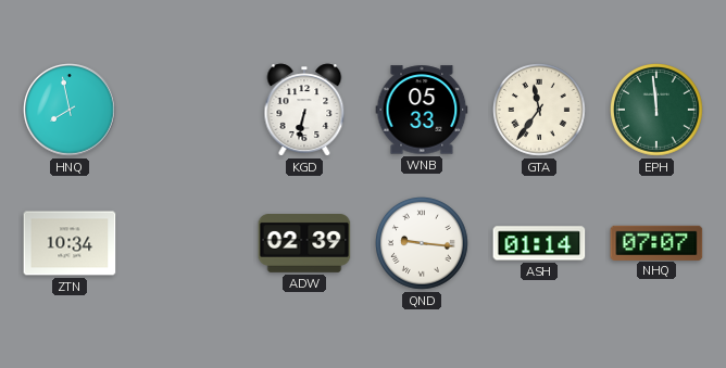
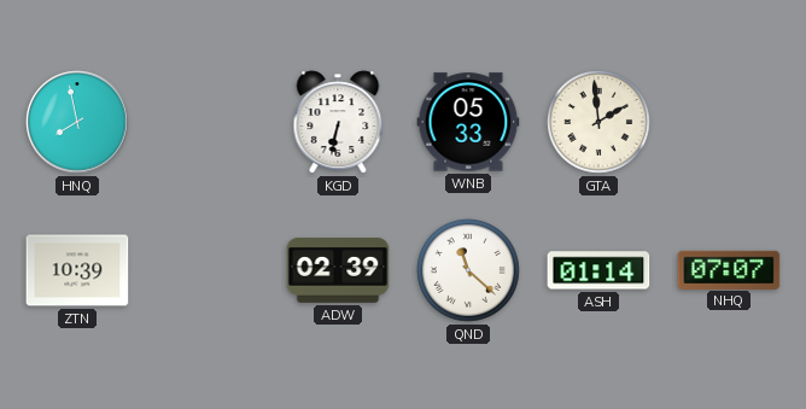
GTA: 11:36 -> 1:59
EPH: 11:59 -> none
ZTN: 10:34 -> 10:39
QND: 9:16 -> 11:22
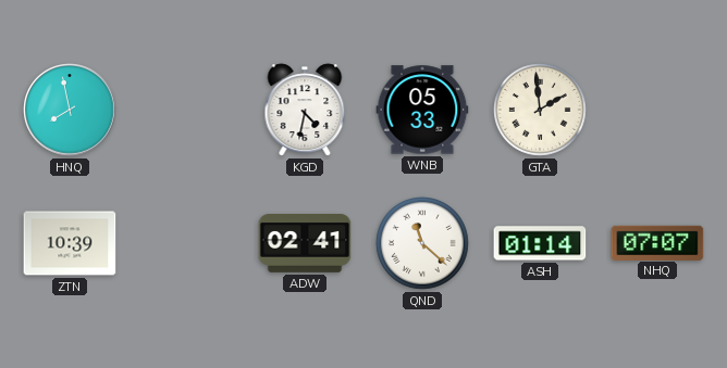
KGD: 6:32 -> 4:32
ADW: 02:39 -> 02:41
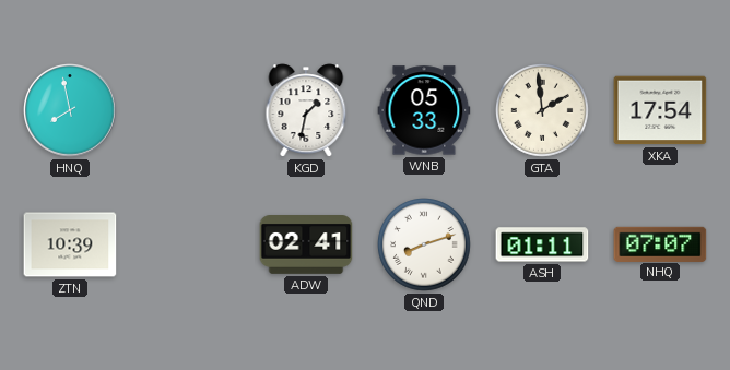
KGD: 4:32 -> 1:32
XKA: none -> 17:54
QND: 11:22 -> 8:12
ASH: 01:14 -> 01:11
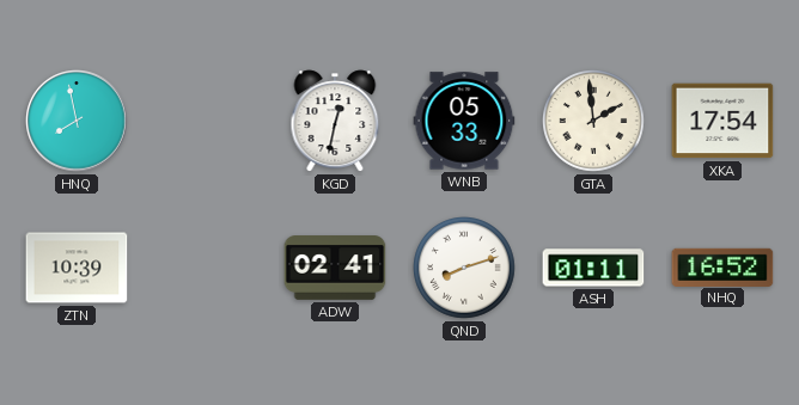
KGD: 1:32 -> 12:32
NHQ: 07:07 -> 16:52
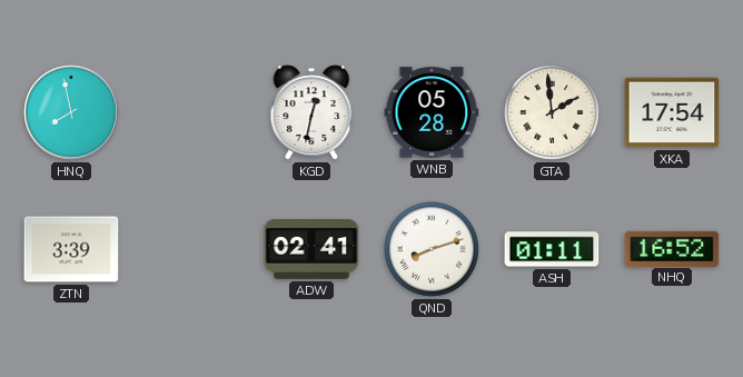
WNB: 05:33 -> 05:28
ZTN: 10:39 -> 3:39
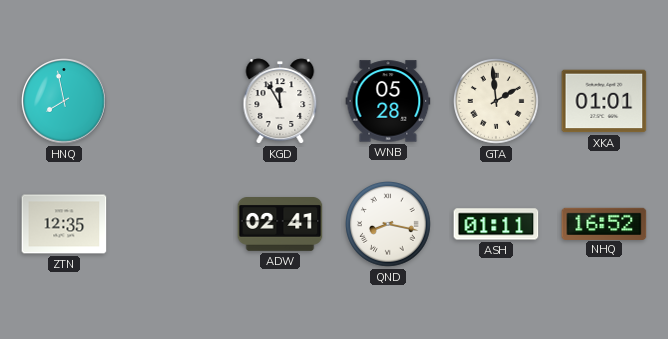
KGD: 12:32 -> 11:55
XKA: 17:54 -> 01:01
ZTN: 3:39 -> 12:35
QND: 8:12 -> 8:17
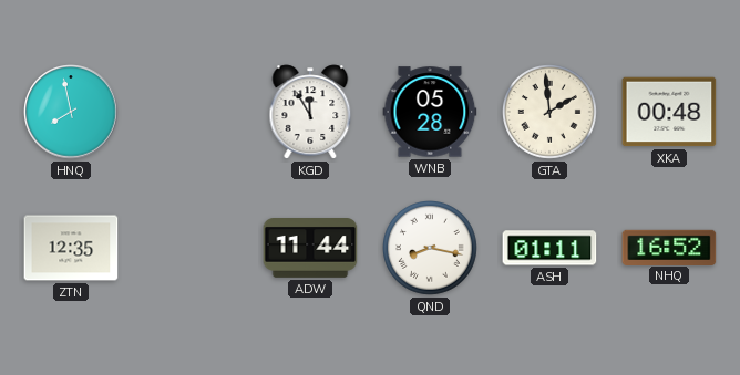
XKA: 01:01 -> 00:48
ADW: 02:41 -> 11:44
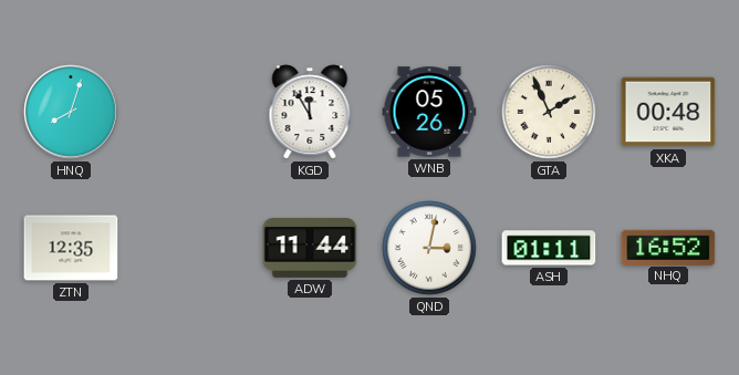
HNQ: 7:58 -> 8:03
WNB: 05:28 -> 05:26
GTA: 1:59 -> 1:56
QND: 8:17 -> 3:02
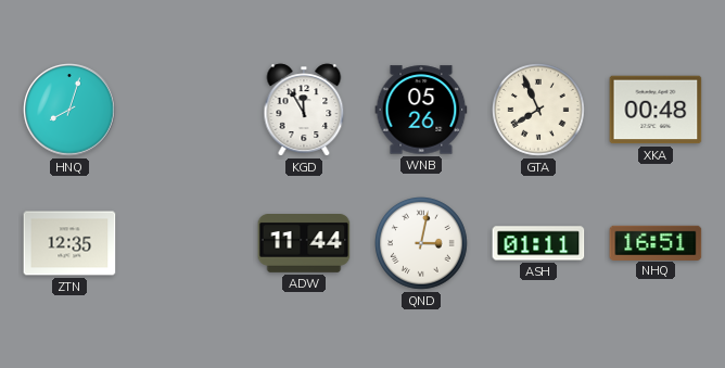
GTA: 1:56 -> 7:56
NHQ: 16:52 -> 16:51
